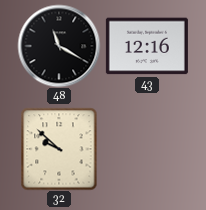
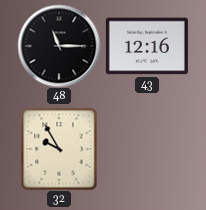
48: 11:20 -> 11:15
32: 9:52 -> 9:55
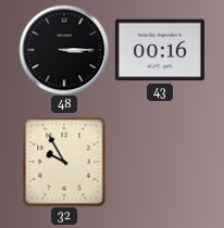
48: 11:15 -> 3:15
43: 12:16 -> 00:16
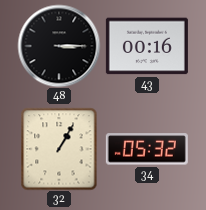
32: 9:55 -> 1:05
34: none -> 05:32
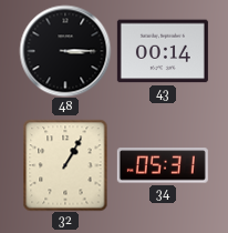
43: 00:16 -> 00:14
34: 05:32 -> 05:31
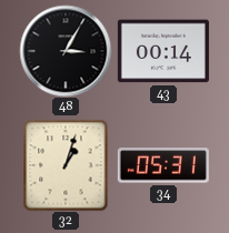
48: 3:15 -> 3:05
32: 1:05 -> 1:03
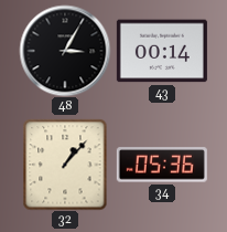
32: 1:03 -> 1:07
34: 05:31 -> 05:36
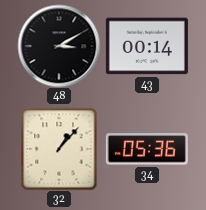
48: 3:05 -> 3:10
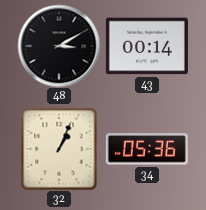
32: 1:07 -> 1:04
